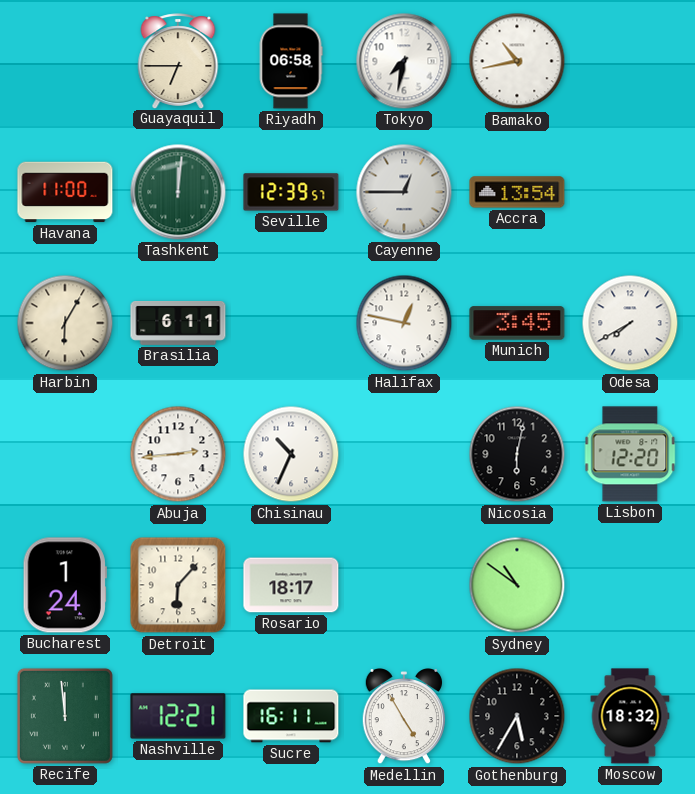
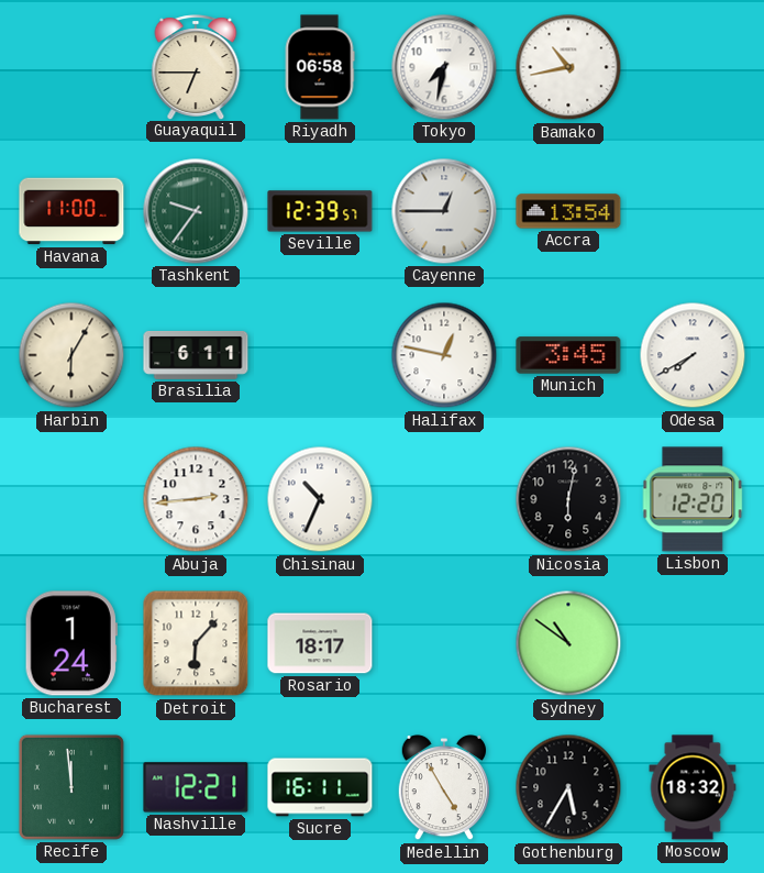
Tashkent: 12:01 -> 9:36
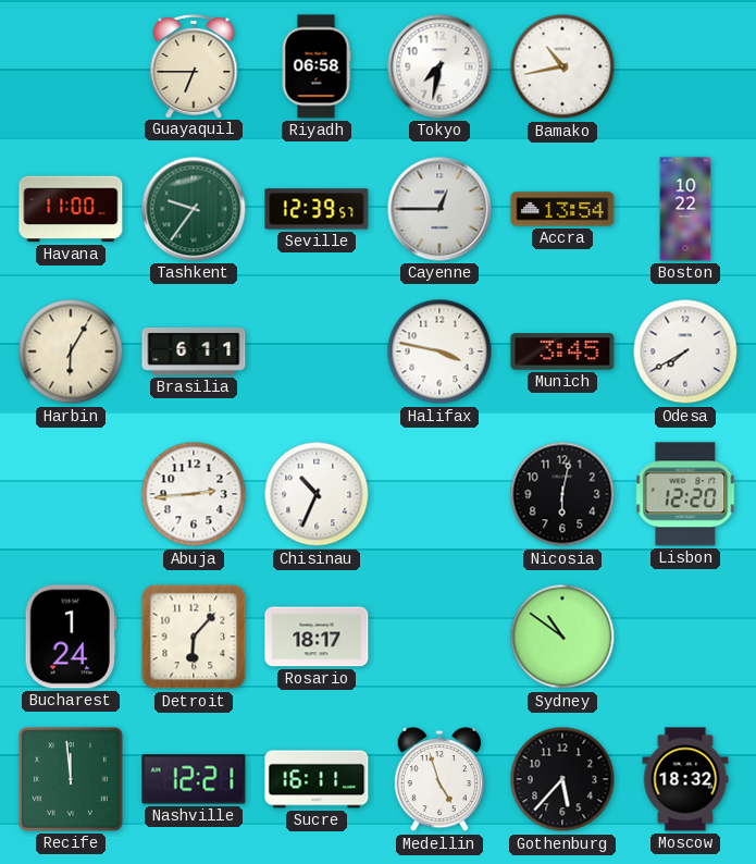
Boston: none -> 10:22
Halifax: 12:47 -> 3:47
Medellin: 4:55 -> 4:57
Gothenburg: 5:35 -> 5:37
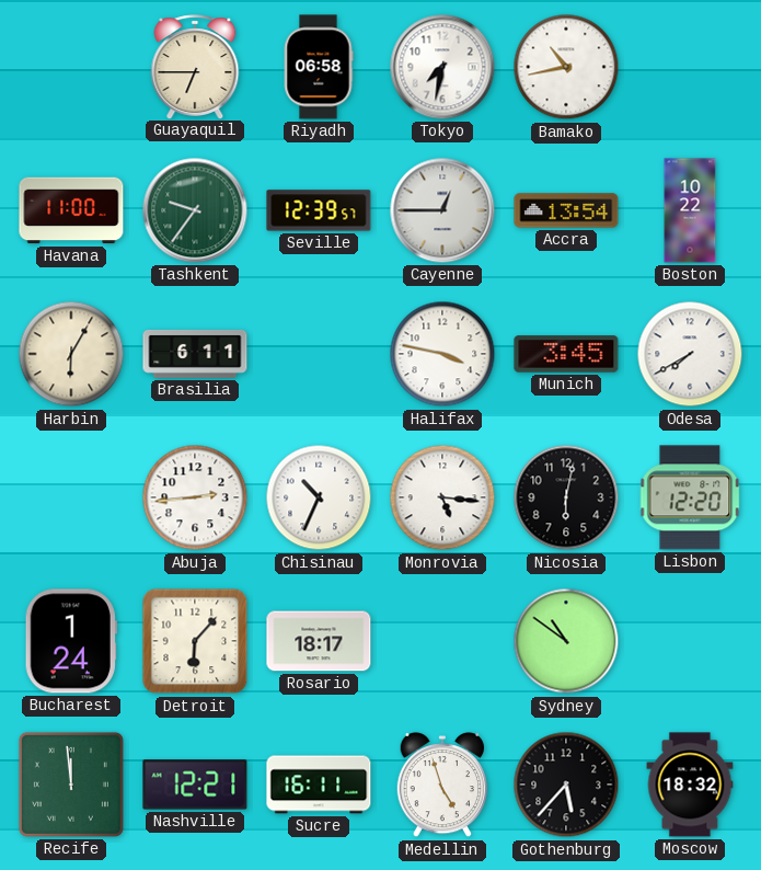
Monrovia: none -> 5:16
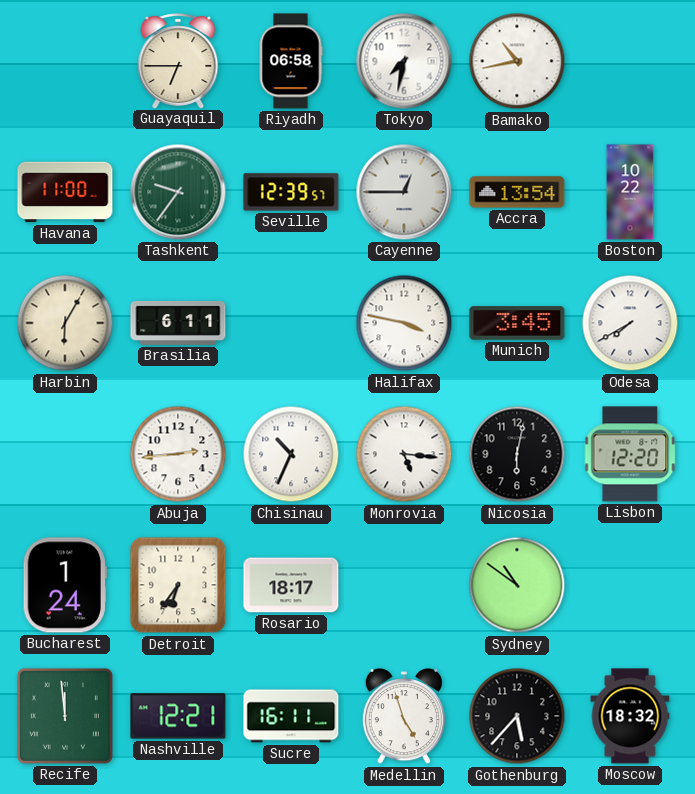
Detroit: 6:07 -> 6:36
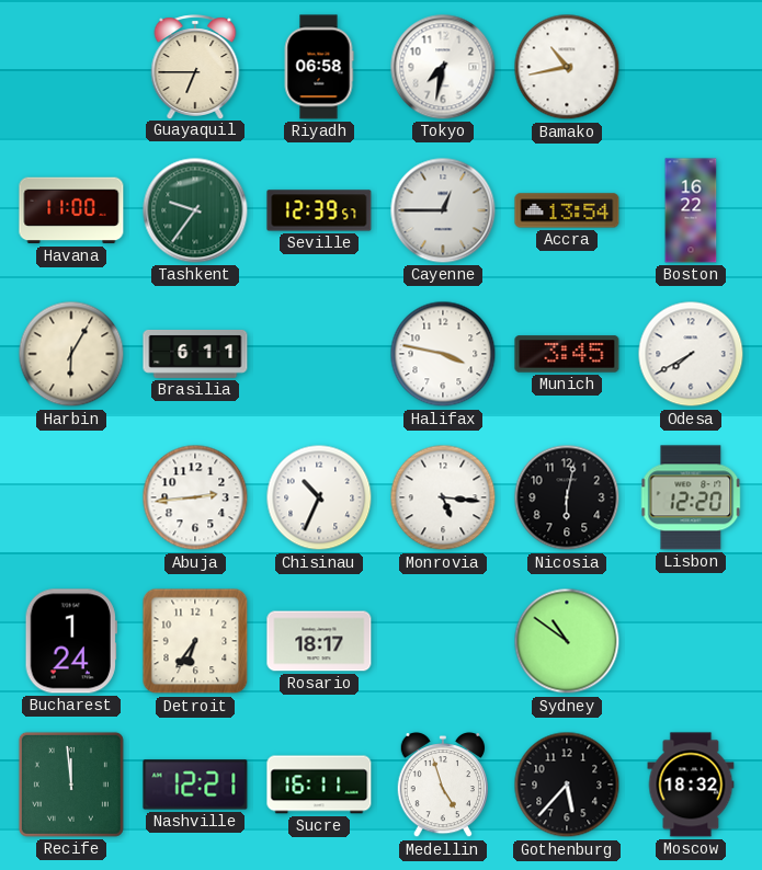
Boston: 10:22 -> 16:22
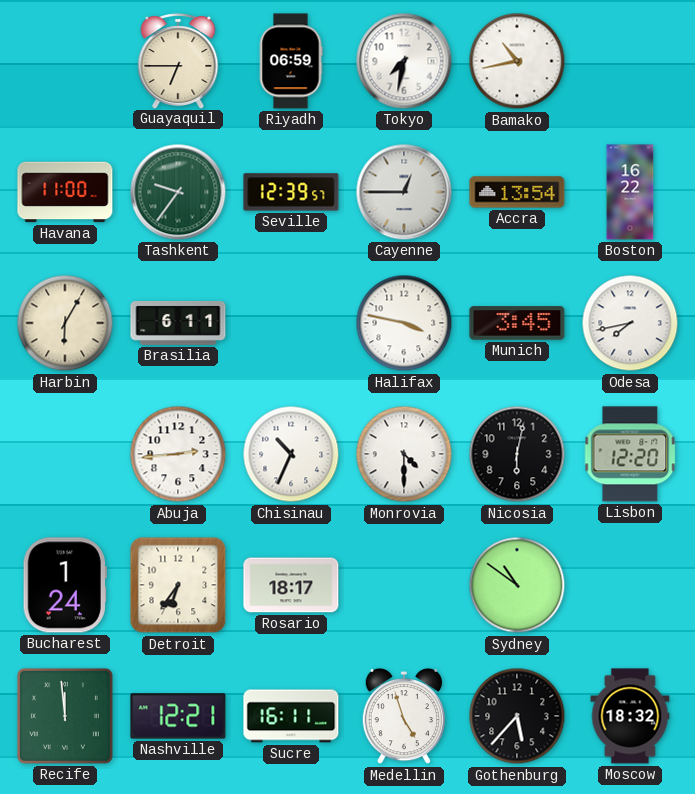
Riyadh: 06:58 -> 06:59
Odesa: 7:40 -> 7:43
Monrovia: 5:16 -> 4:30
